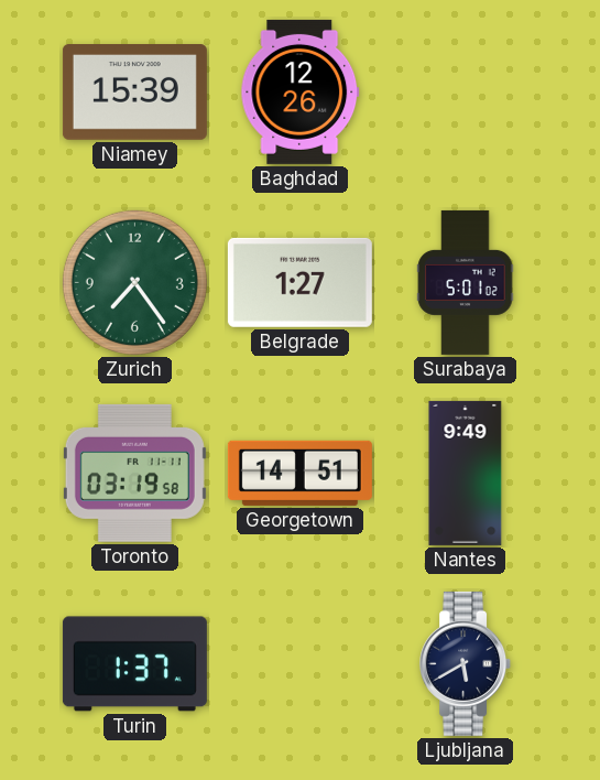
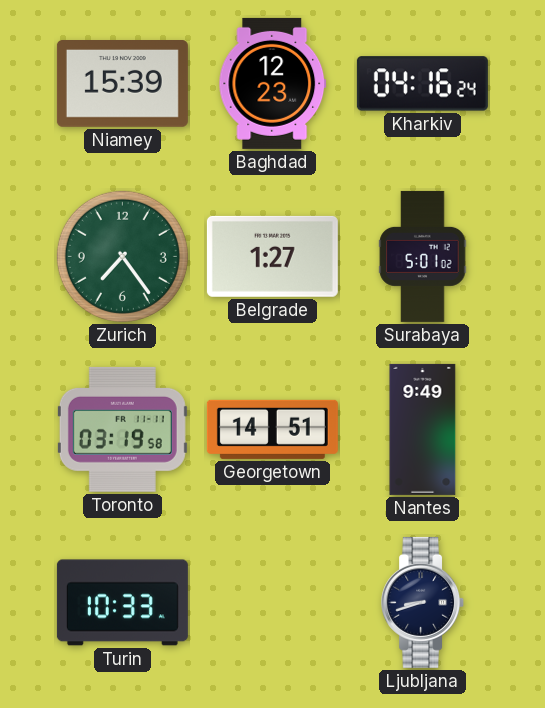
Baghdad: 12:26 -> 12:23
Kharkiv: none -> 04:16
Turin: 1:37 -> 10:33
Ljubljana: 5:40 -> 8:42
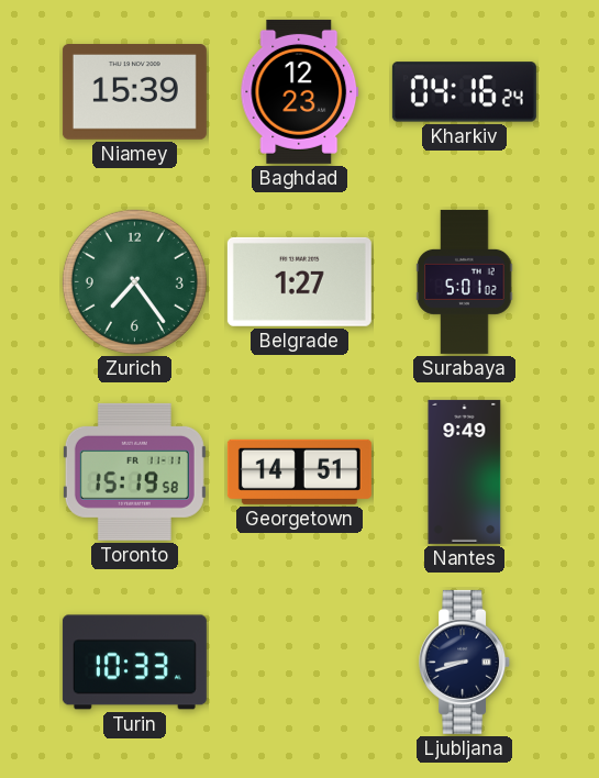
Toronto: 03:19 -> 15:19
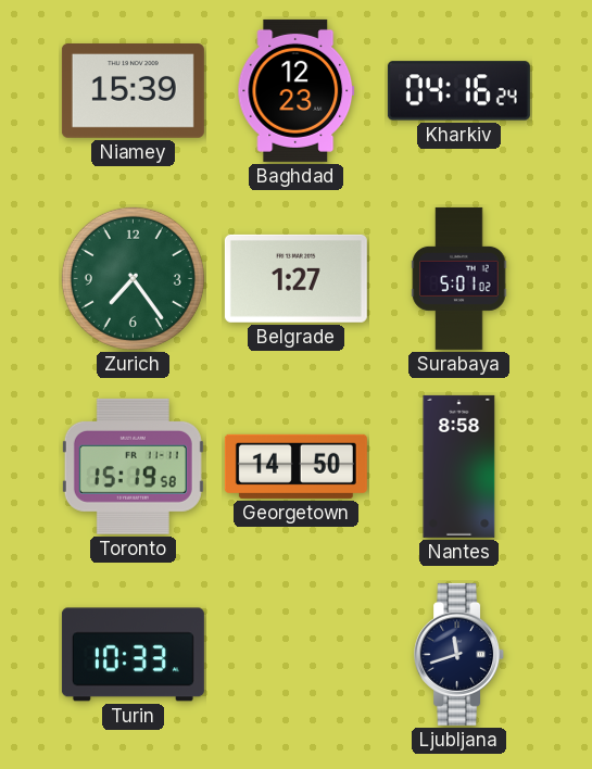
Georgetown: 14:51 -> 14:50
Nantes: 9:49 -> 8:58
Ljubljana: 8:42 -> 11:42
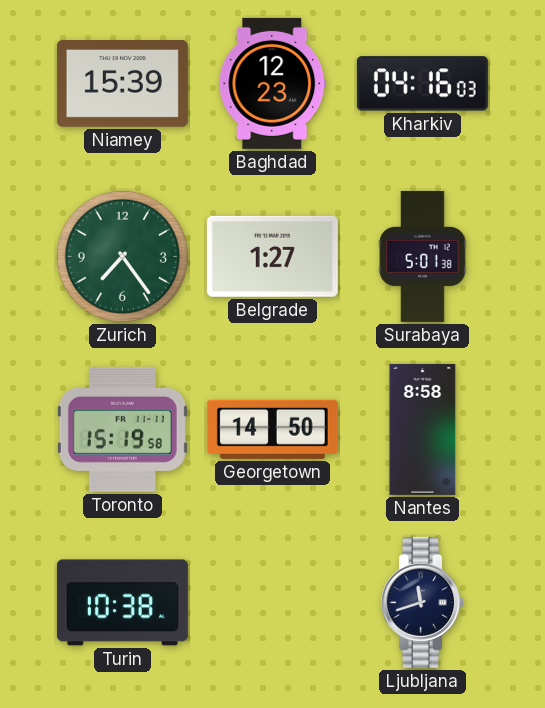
Kharkiv: 04:16:24 -> 04:16:03
Surabaya: 5:01:02 -> 5:01:38
Turin: 10:33 -> 10:38
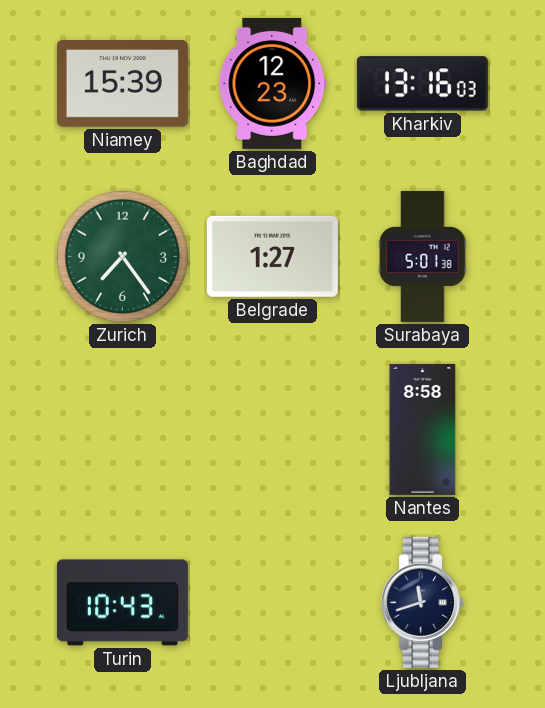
Kharkiv: 04:16 -> 13:16
Toronto: 15:19 -> none
Georgetown: 14:50 -> none
Turin: 10:38 -> 10:43
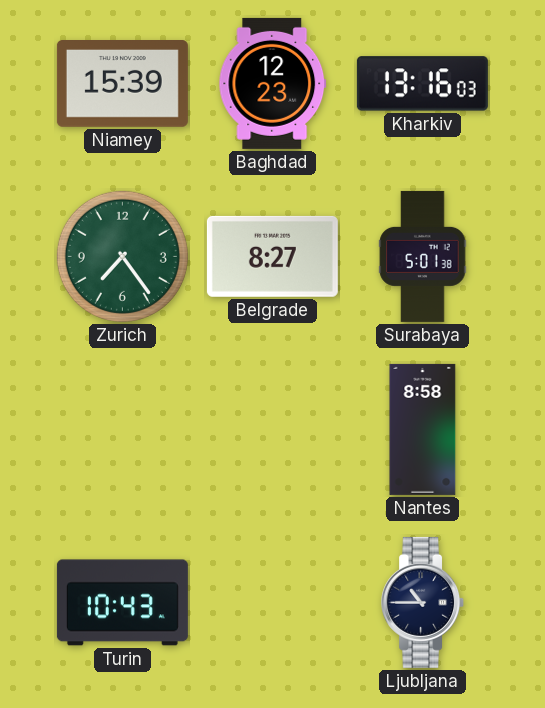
Belgrade: 1:27 -> 8:27
Ljubljana: 11:42 -> 10:45
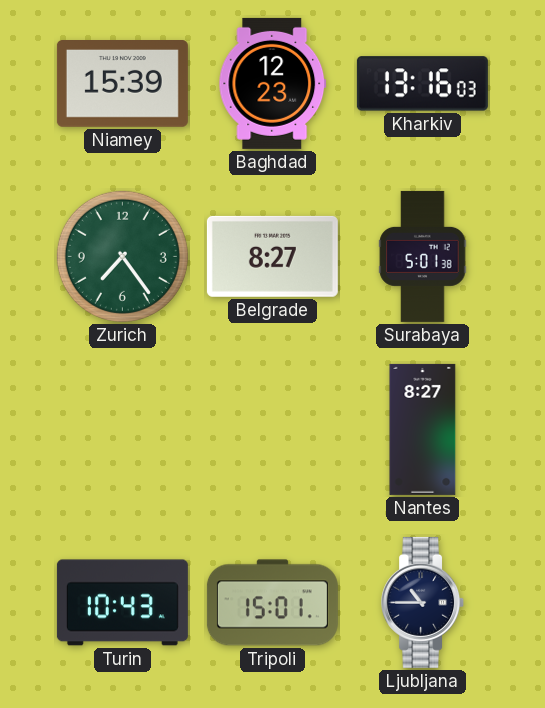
Nantes: 8:58 -> 8:27
Tripoli: none -> 15:01
